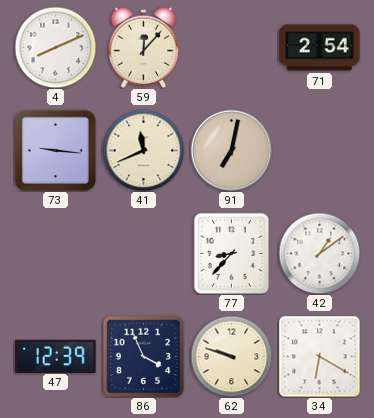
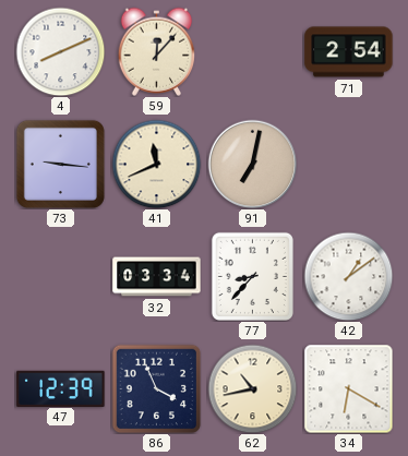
32: none -> 03:34
62: 9:48 -> 10:43
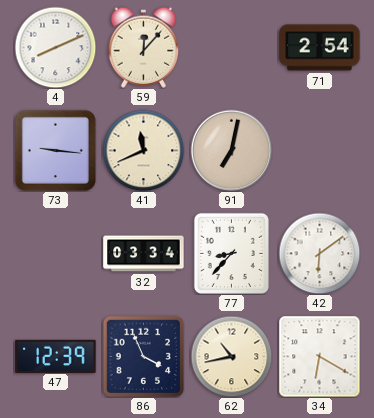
42: 1:09 -> 6:09
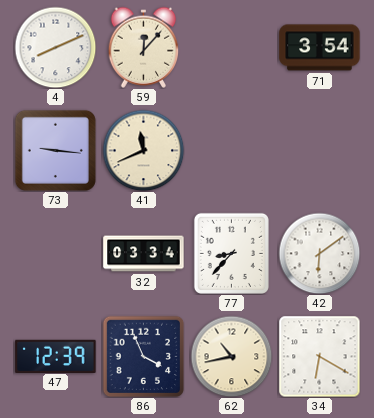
71: 2:54 -> 3:54
91: 7:02 -> none
